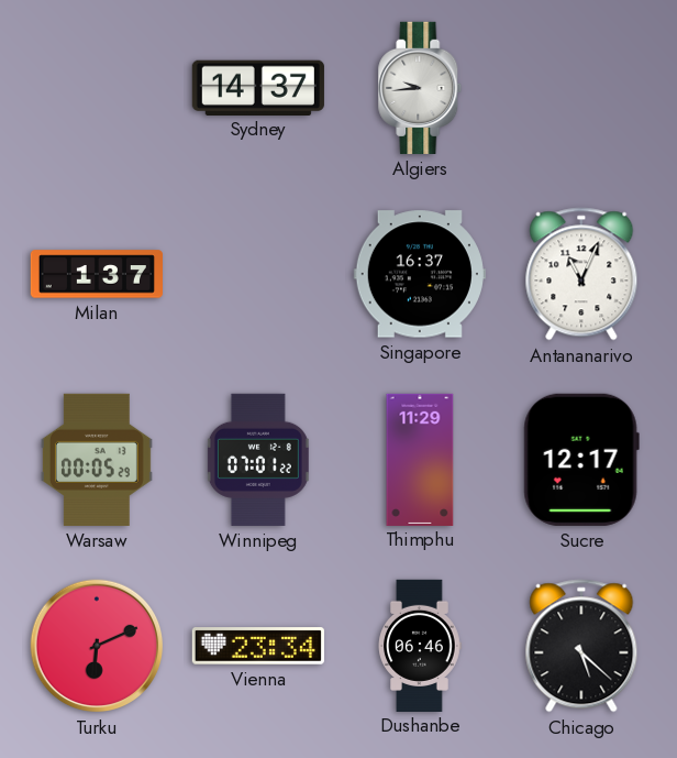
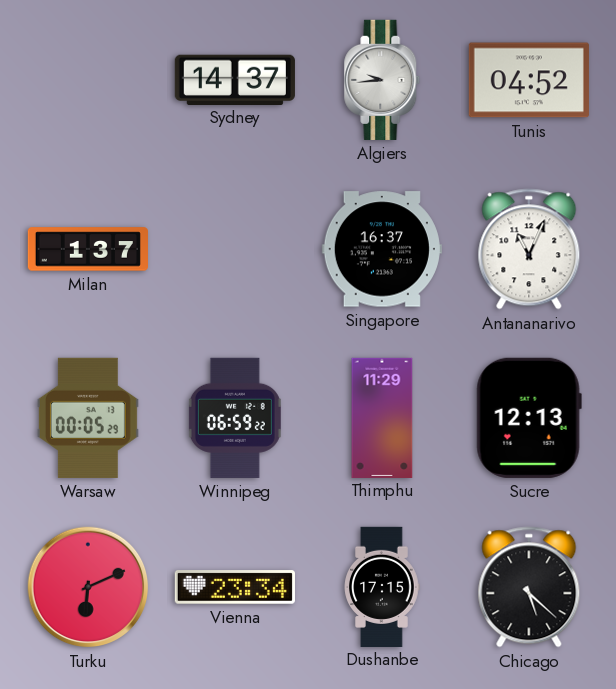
Tunis: none -> 04:52
Winnipeg: 07:01 -> 06:59
Sucre: 12:17 -> 12:13
Dushanbe: 06:46 -> 17:15
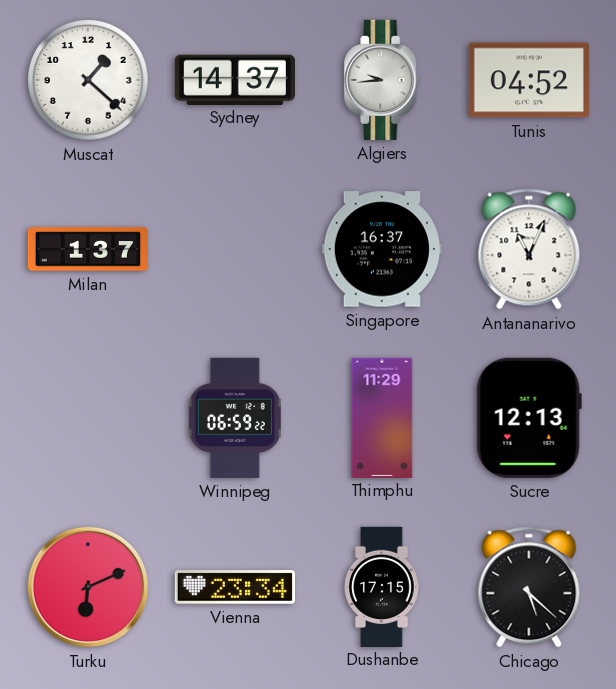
Muscat: none -> 1:22
Warsaw: 00:05 -> none
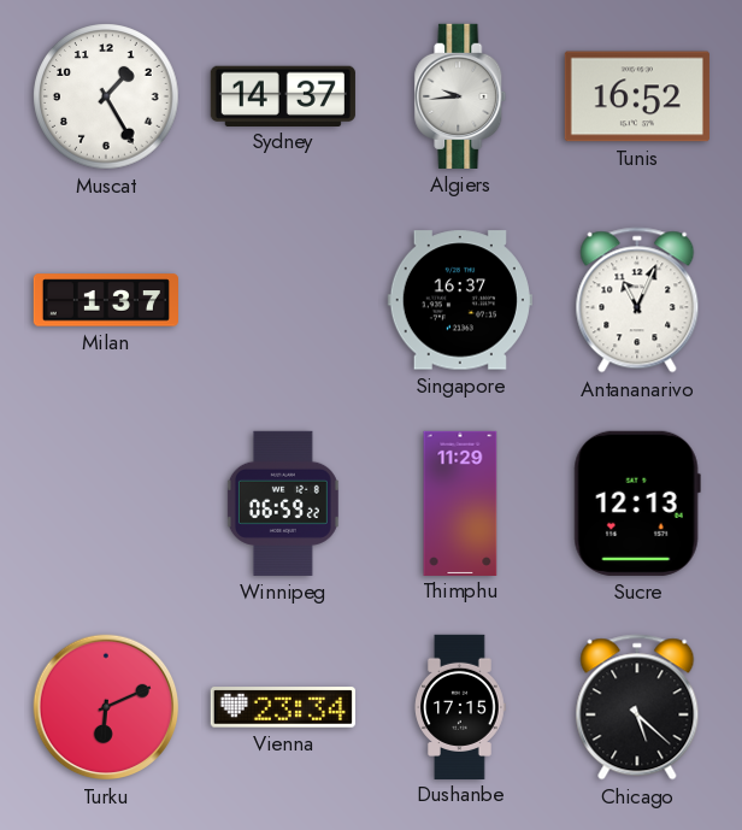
Muscat: 1:22 -> 1:25
Tunis: 04:52 -> 16:52
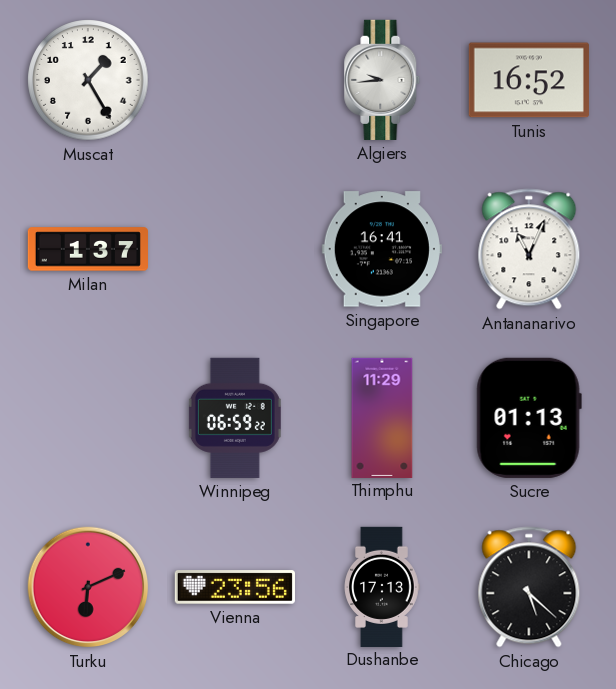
Sydney: 14:37 -> none
Singapore: 16:37 -> 16:41
Sucre: 12:13 -> 01:13
Vienna: 23:34 -> 23:56
Dushanbe: 17:15 -> 17:13
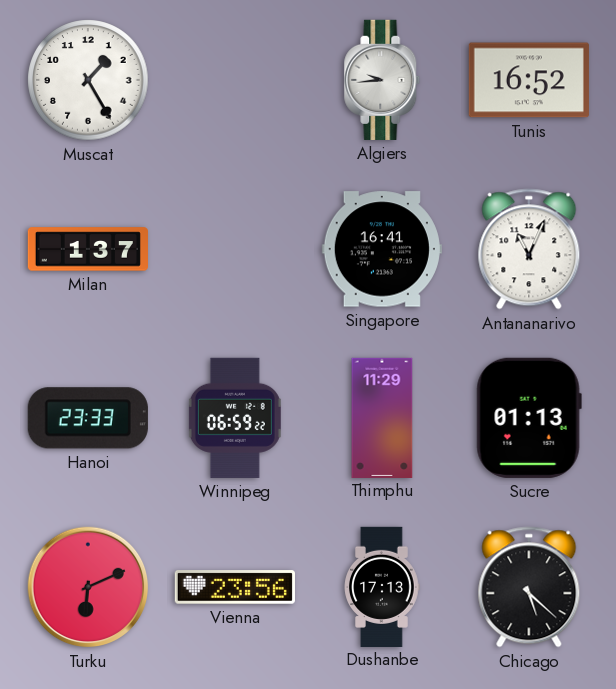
Hanoi: none -> 23:33
